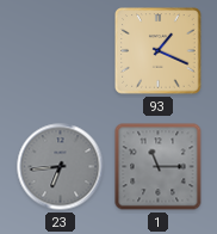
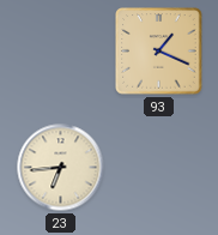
23 dial: grey -> cream
1: 11:15 -> none
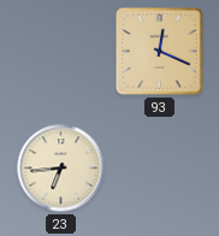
93: 1:19 -> 12:19
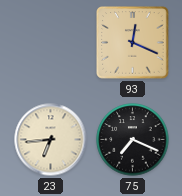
75: none -> 7:19
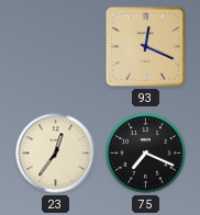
23: 6:44 -> 12:36
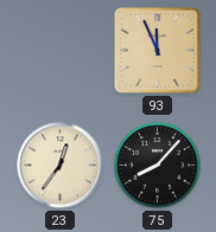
93: 12:19 -> 11:56
75: 7:19 -> 8:07
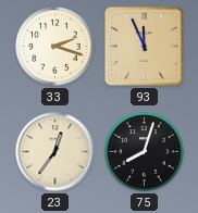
33: none -> 2:18
75: 8:07 -> 8:03
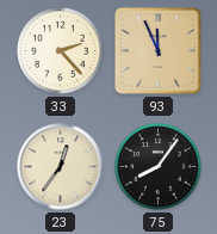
33: 2:18 -> 2:23
75: 8:03 -> 8:06
